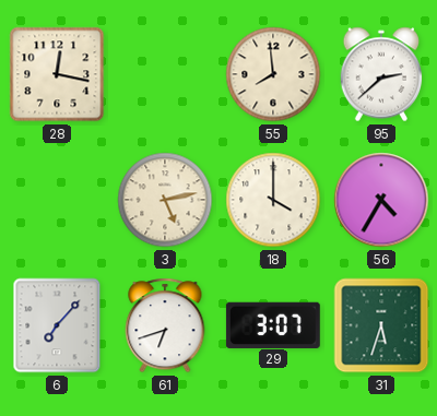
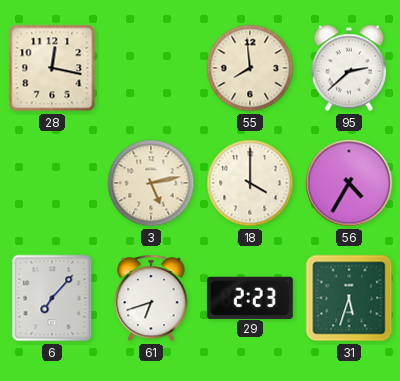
29: 3:07 -> 2:23
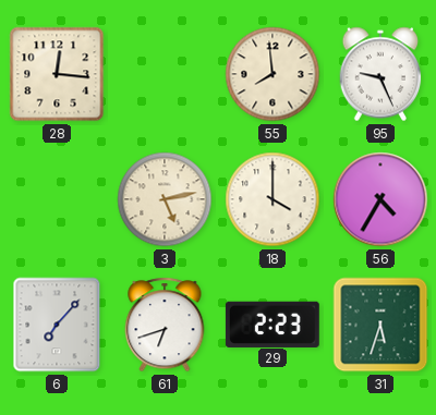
28: 12:17 -> 12:16
95: 2:38 -> 9:26
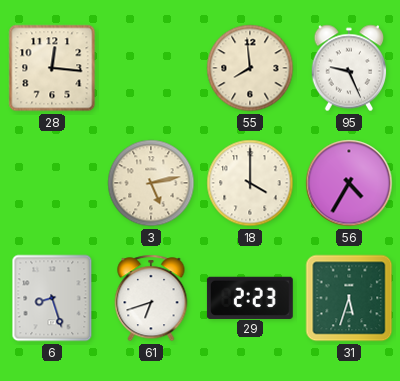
6: 7:07 -> 8:27
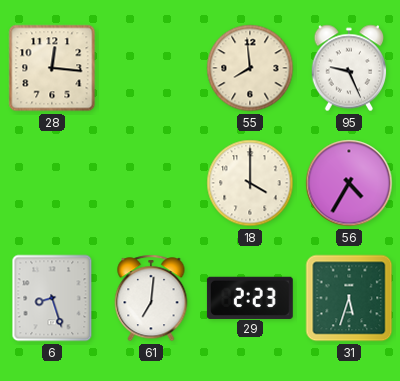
3: 5:13 -> none
61: 6:42 -> 7:01
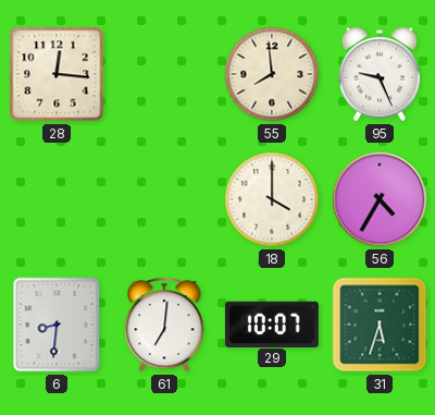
6: 8:27 -> 8:31
29: 2:23 -> 10:07
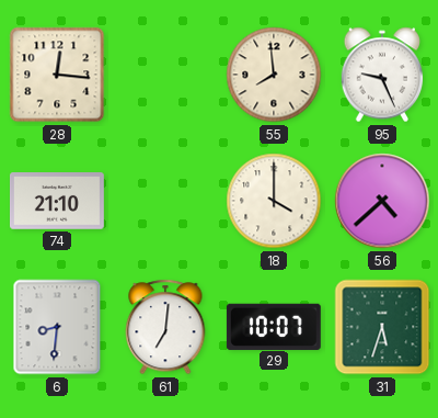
74: none -> 21:10
56: 4:35 -> 4:38
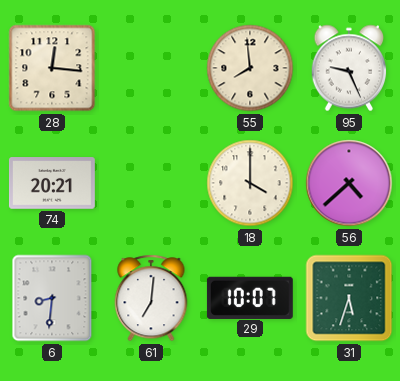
74: 21:10 -> 20:21
